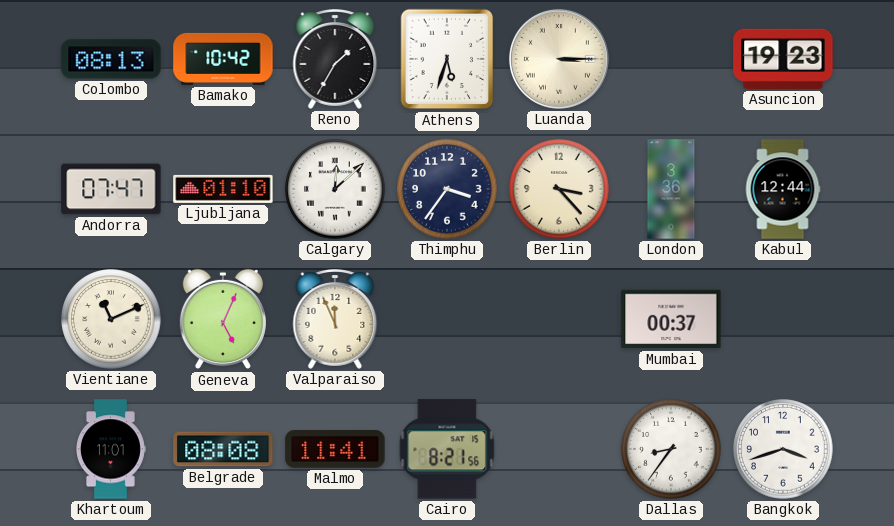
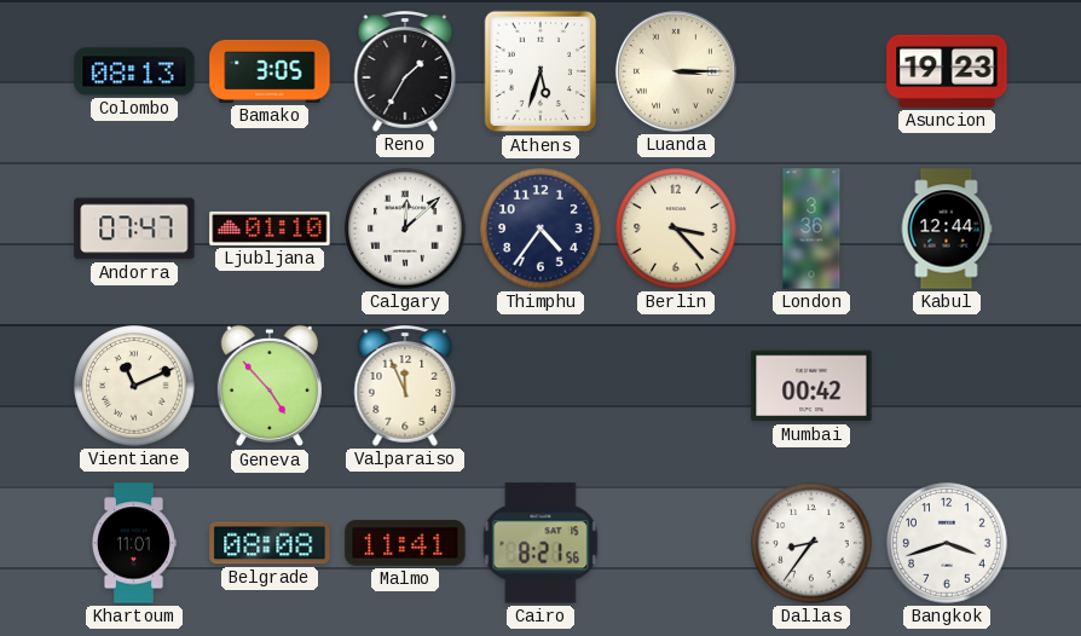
Bamako: 10:42 -> 3:05
Thimphu: 3:36 -> 4:36
Geneva: 5:04 -> 4:53
Mumbai: 00:37 -> 00:42
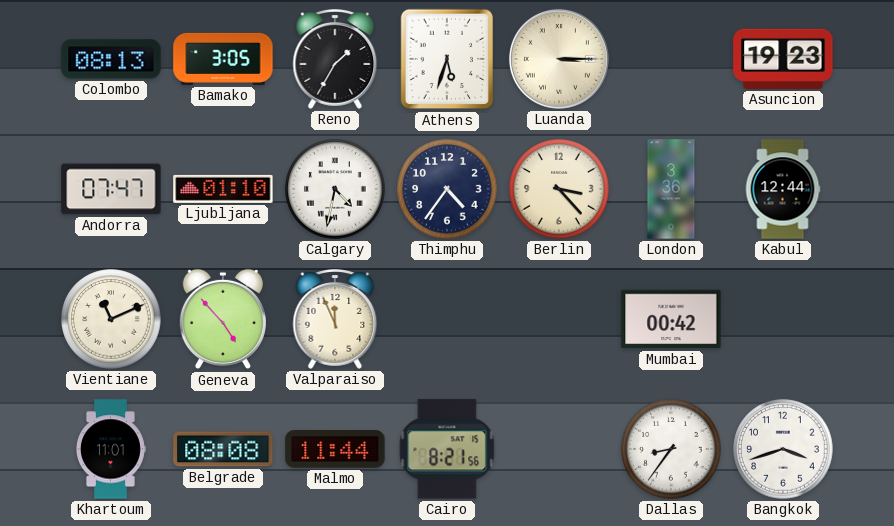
Calgary: 12:08 -> 4:32
Malmo: 11:41 -> 11:44
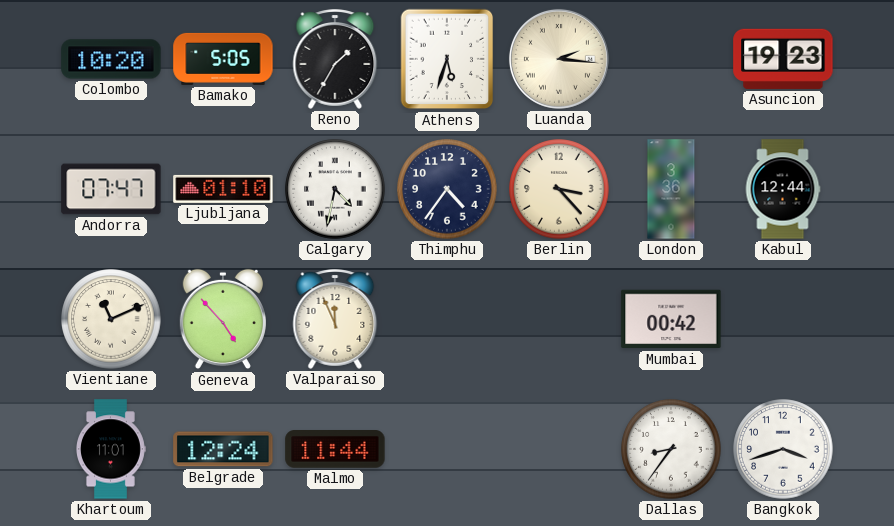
Colombo: 08:13 -> 10:20
Bamako: 3:05 -> 5:05
Luanda: 3:15 -> 2:16
Belgrade: 08:08 -> 12:24
Cairo: 8:21 -> none
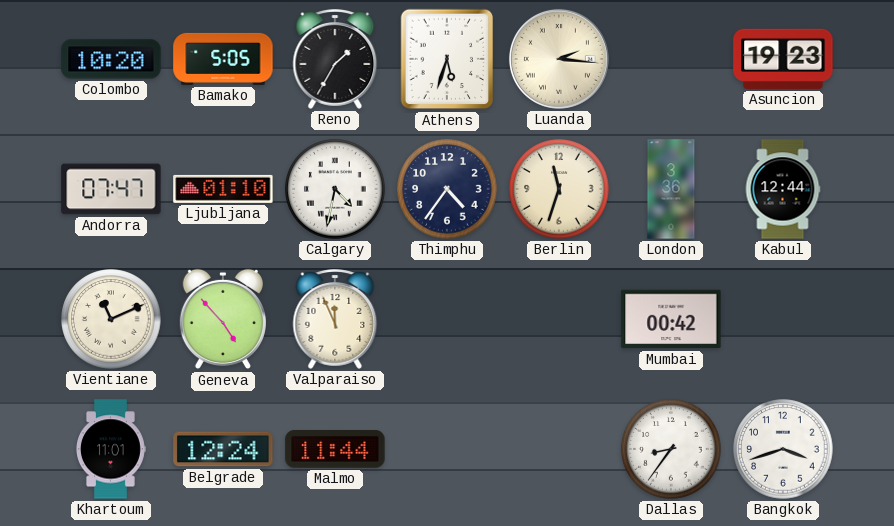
Berlin: 3:23 -> 11:33
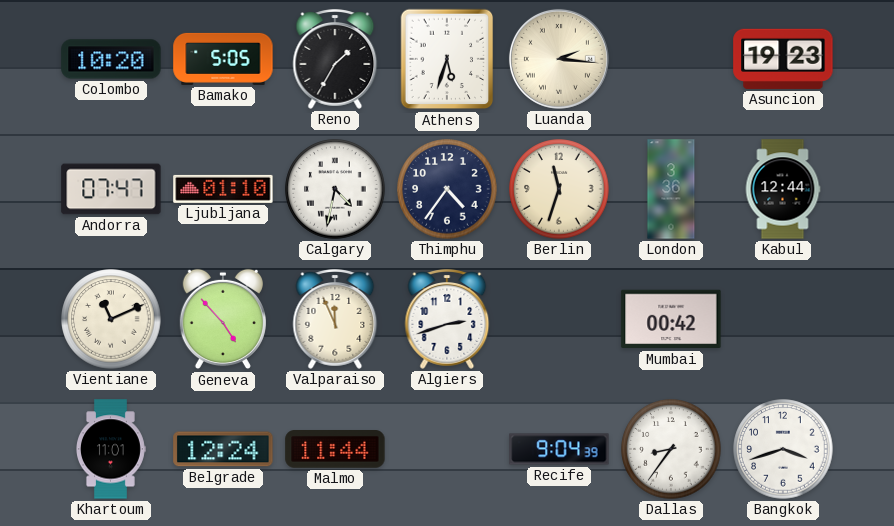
Algiers: none -> 2:42
Recife: none -> 9:04
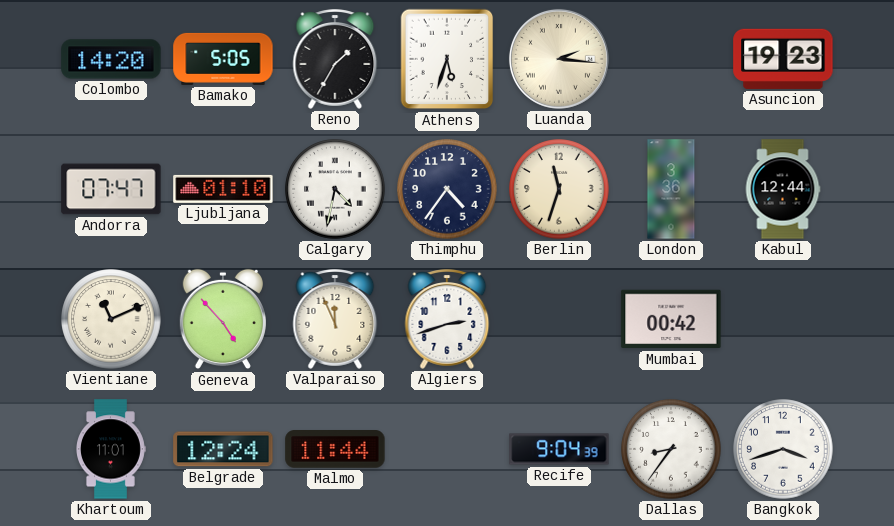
Colombo: 10:20 -> 14:20
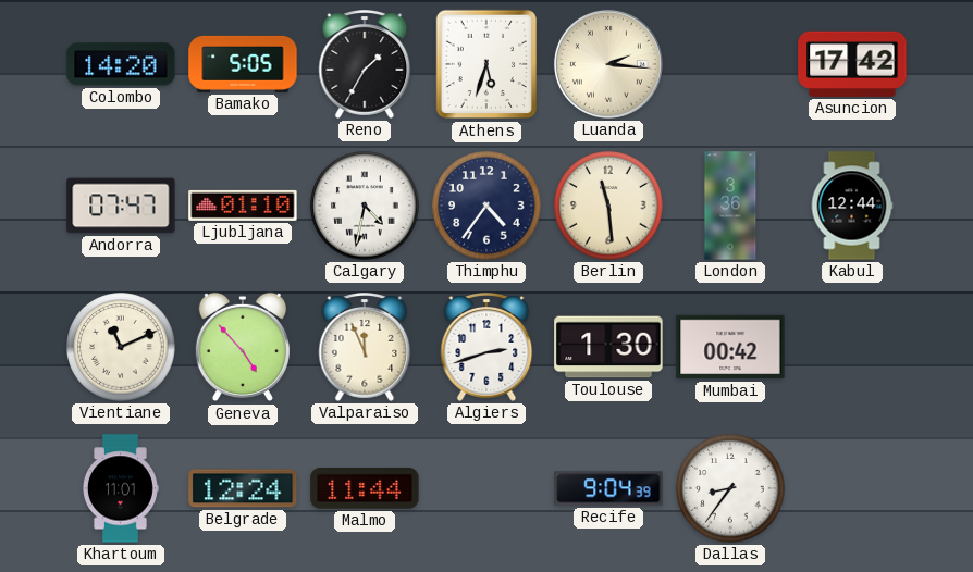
Asuncion: 19:23 -> 17:42
Berlin: 11:33 -> 11:29
Toulouse: none -> 1:30
Bangkok: 3:42 -> none
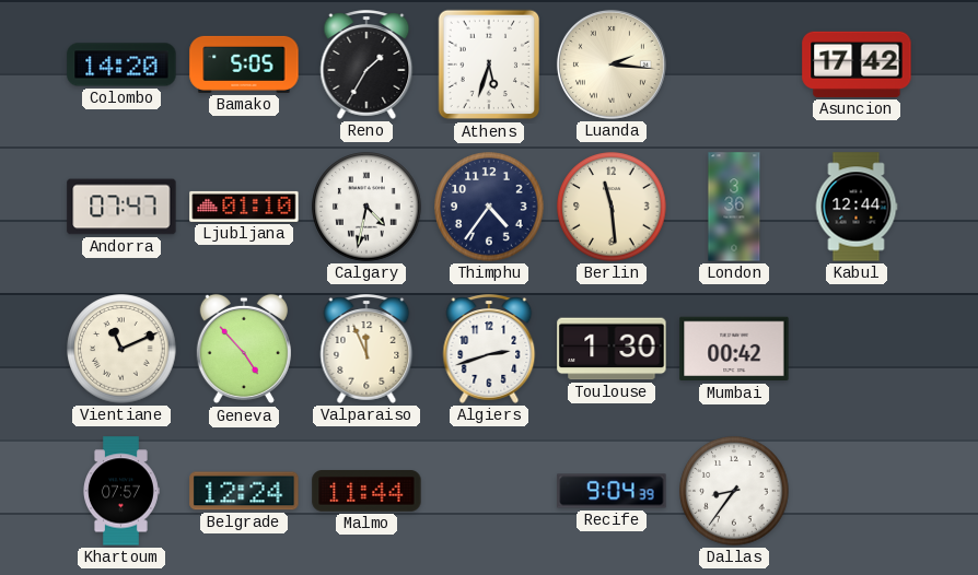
Khartoum: 11:01 -> 07:57
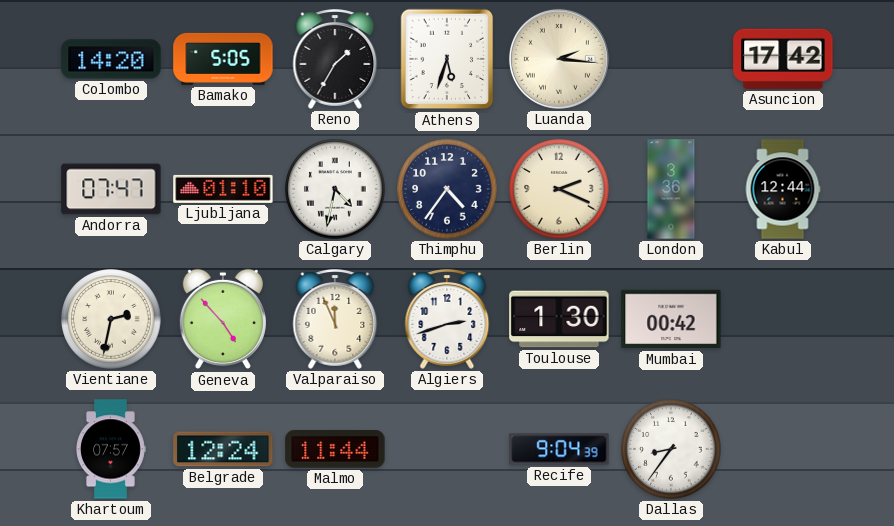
Berlin: 11:29 -> 2:19
Vientiane: 11:11 -> 2:32
